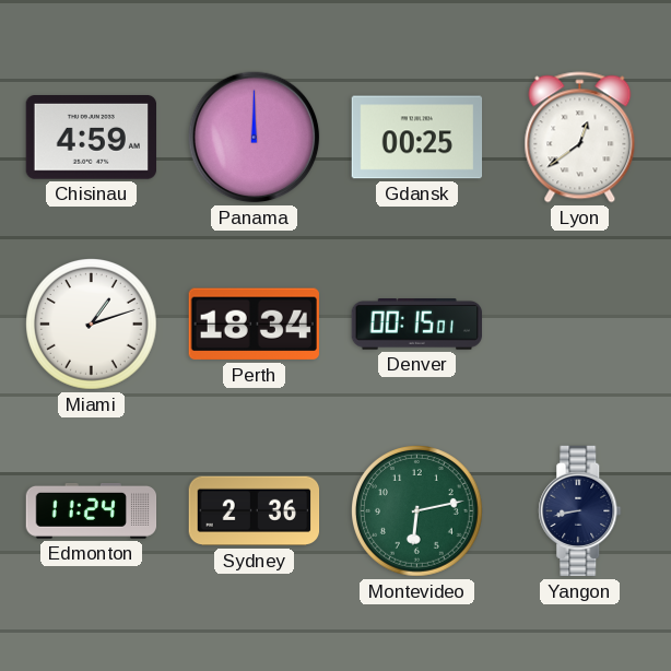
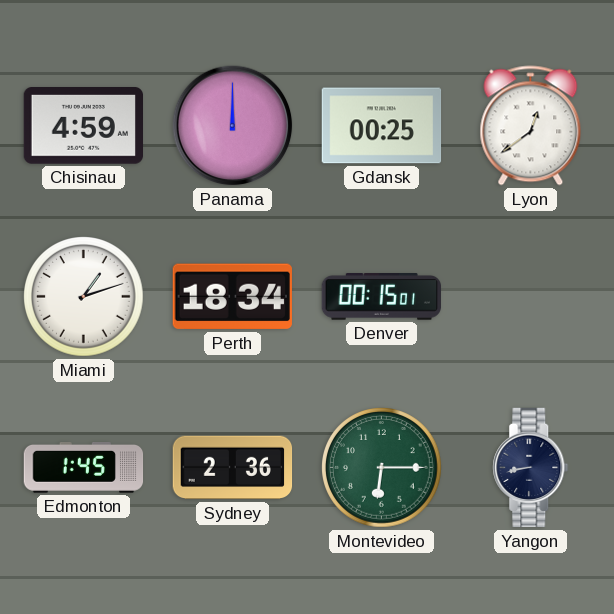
Edmonton: 11:24 -> 1:45
Montevideo: 6:13 -> 6:15
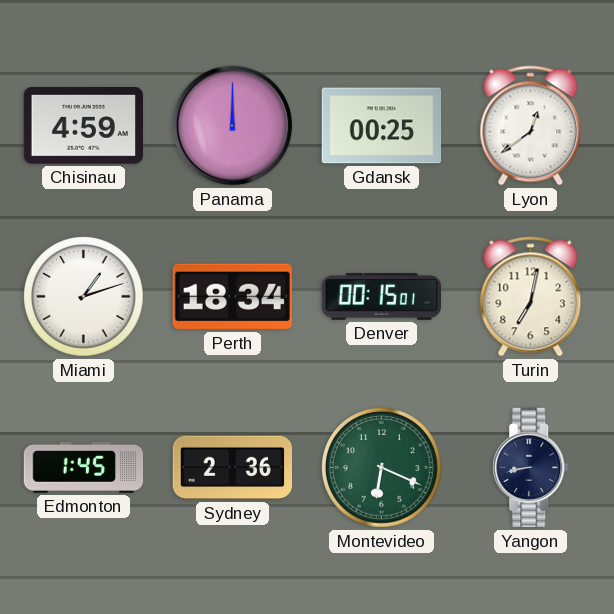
Turin: none -> 7:02
Montevideo: 6:15 -> 6:19
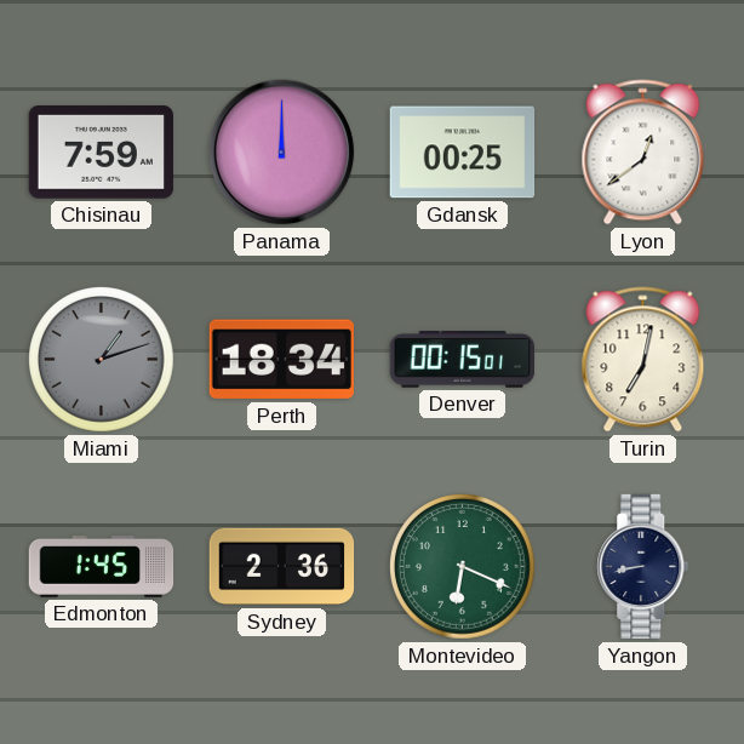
Chisinau: 4:59 -> 7:59
Miami dial: white -> grey
